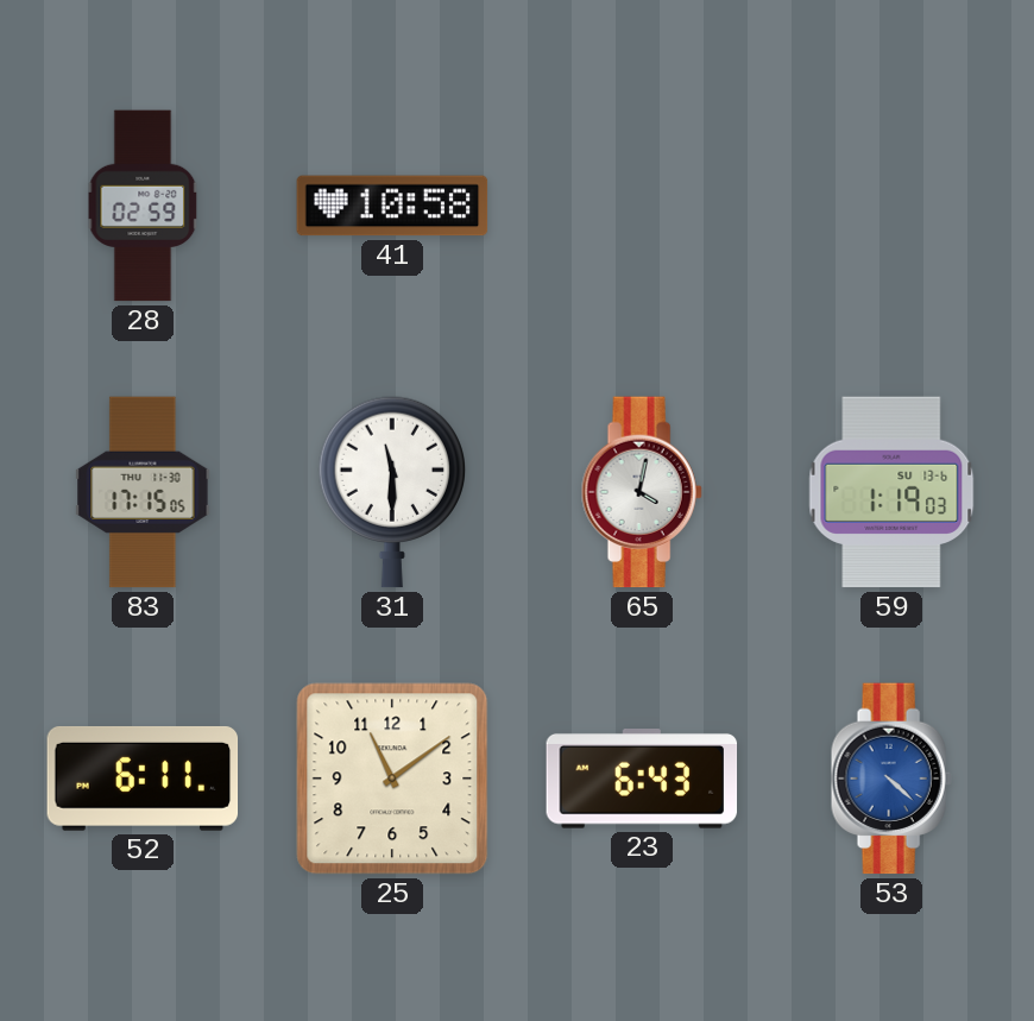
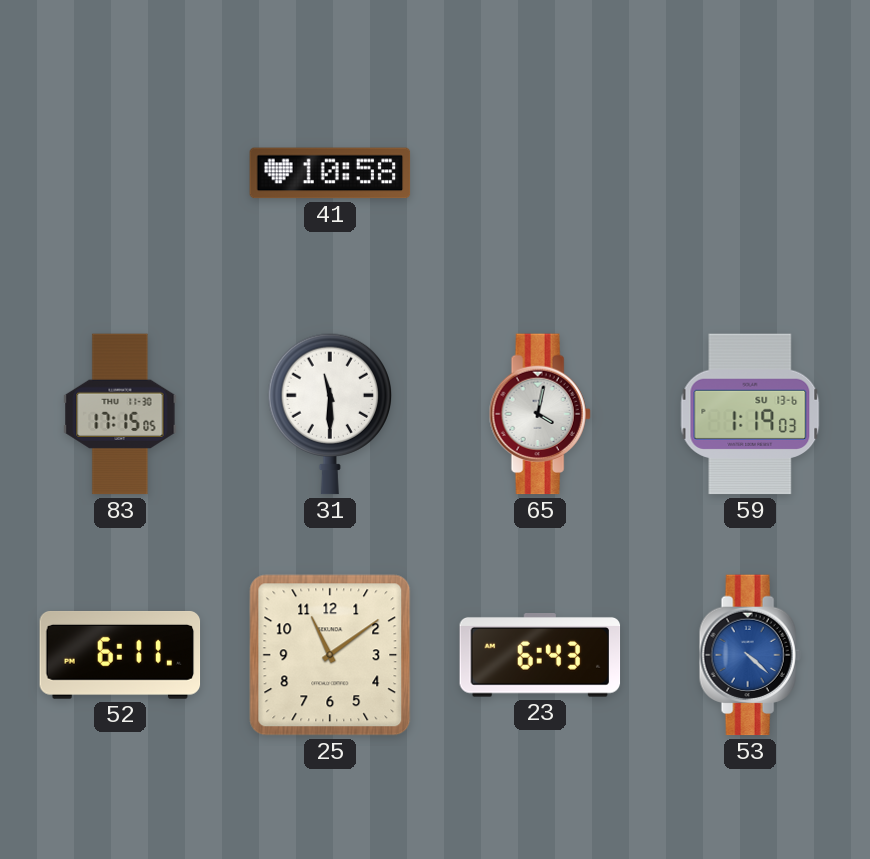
28: 02:59 -> none
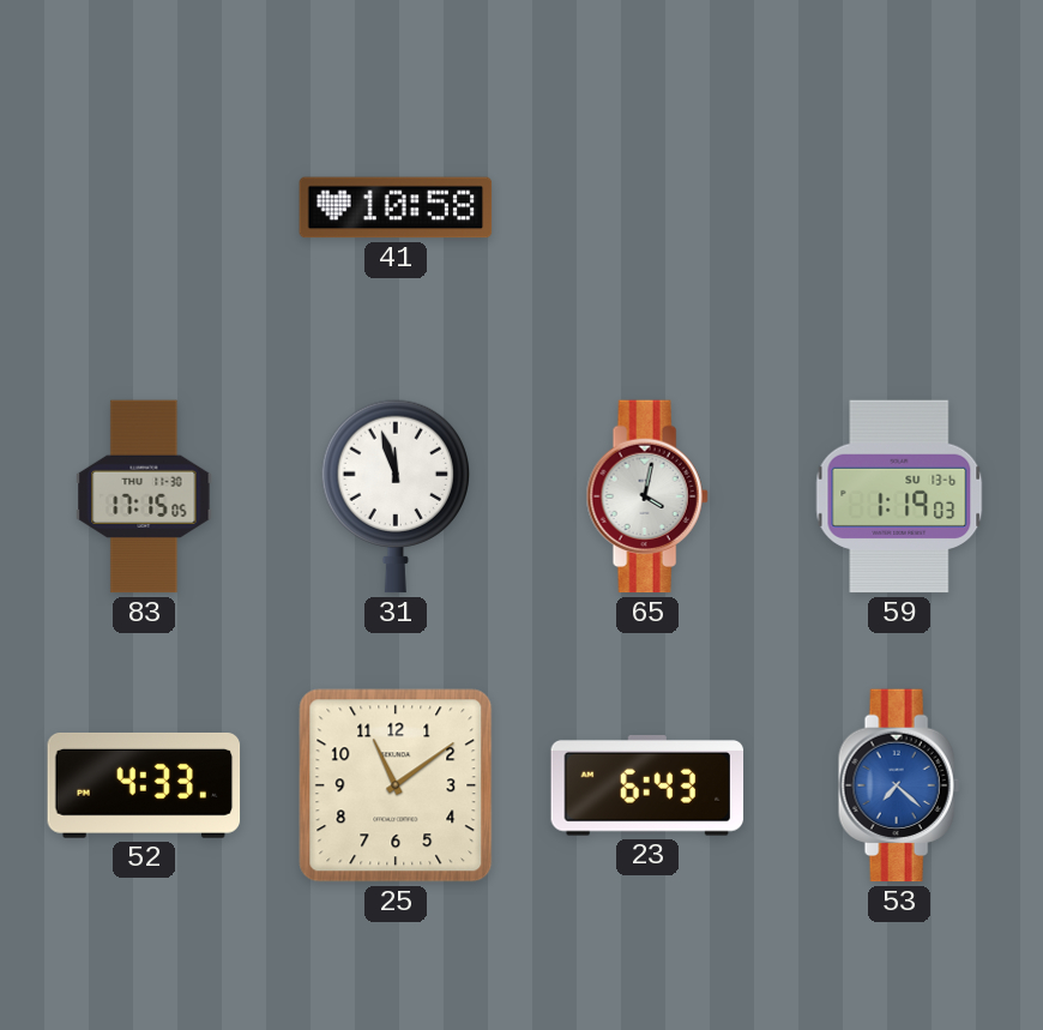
31: 11:30 -> 11:57
52: 6:11 -> 4:33
53: 4:22 -> 7:22
